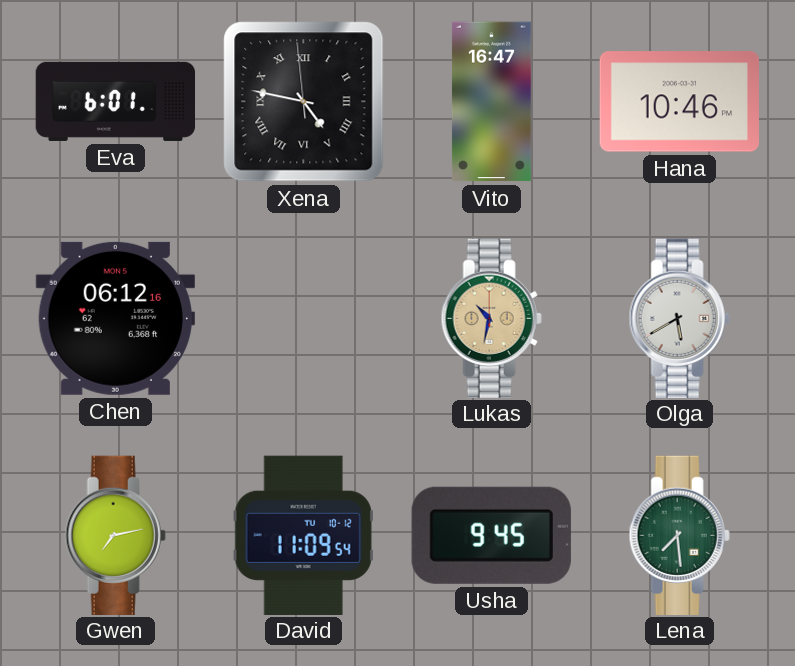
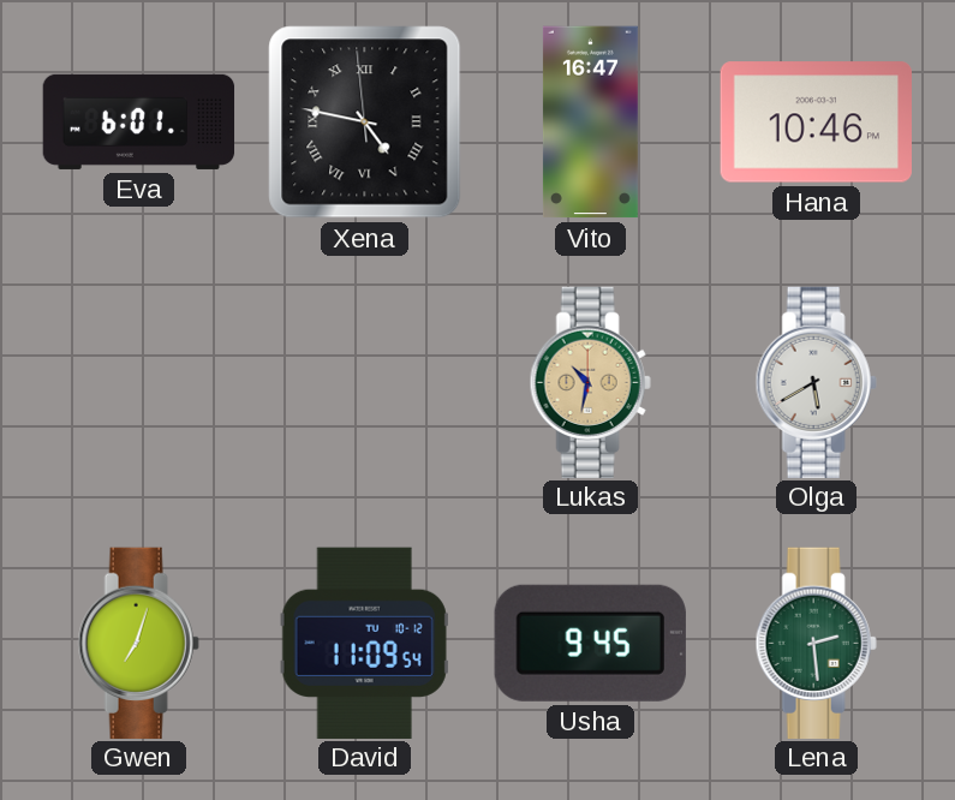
Chen: 06:12 -> none
Gwen: 7:13 -> 7:03
Lena: 7:29 -> 2:29
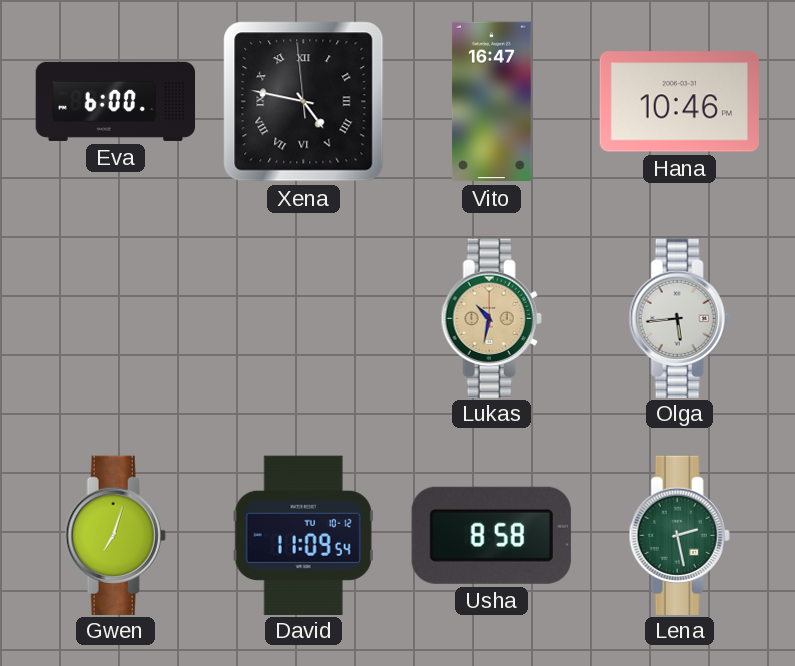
Eva: 6:01 -> 6:00
Olga: 5:40 -> 5:44
Usha: 9:45 -> 8:58
Lena: 2:29 -> 2:28
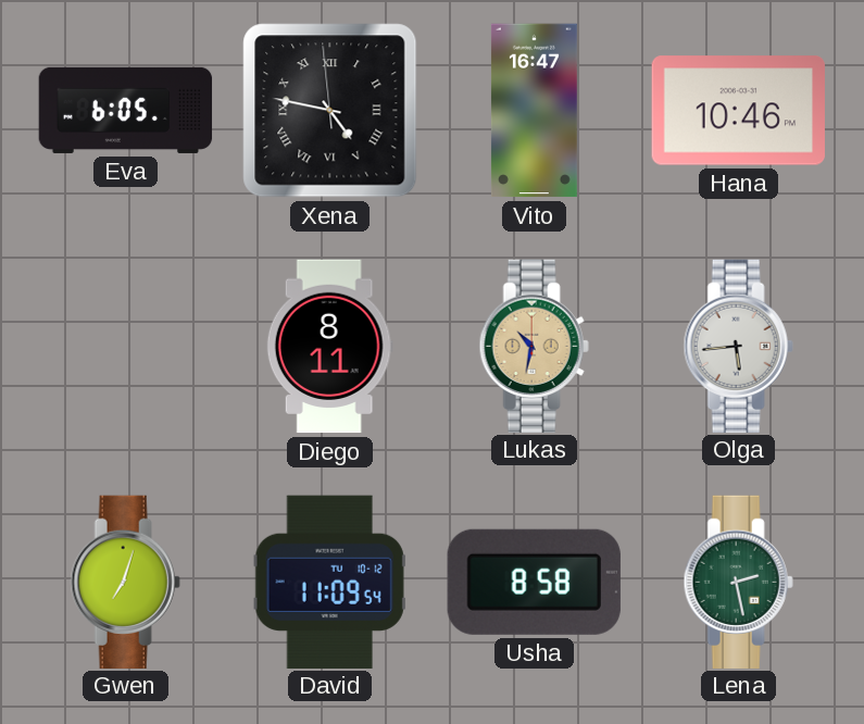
Eva: 6:00 -> 6:05
Diego: none -> 8:11
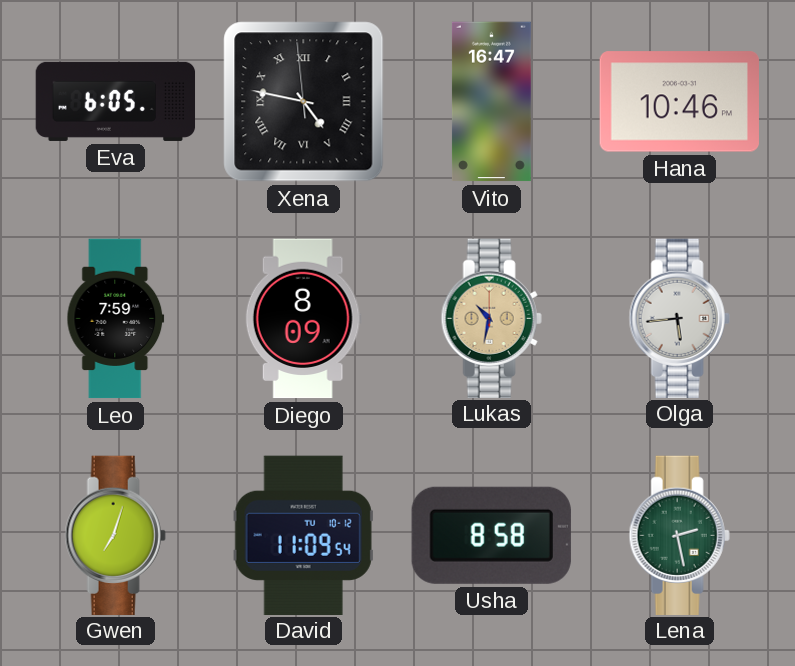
Leo: none -> 7:59
Diego: 8:11 -> 8:09
